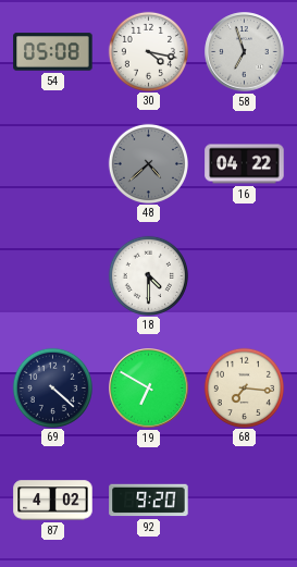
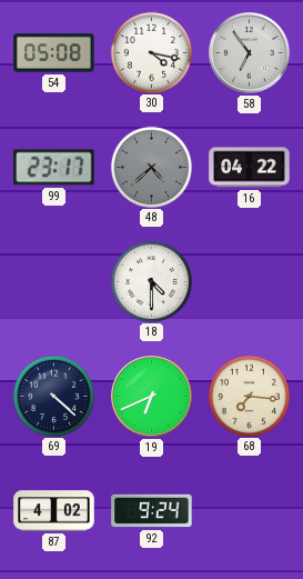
58: 6:57 -> 6:54
99: none -> 23:17
19: 6:50 -> 6:41
92: 9:20 -> 9:24
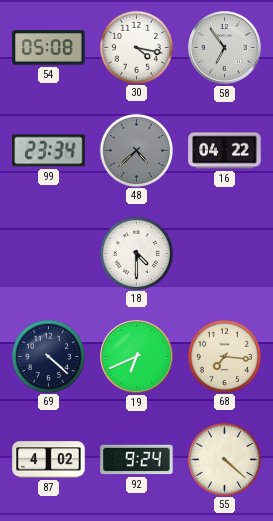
99: 23:17 -> 23:34
55: none -> 4:22
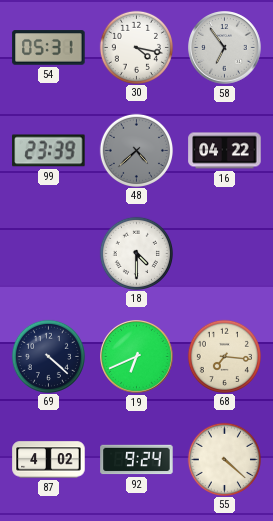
54: 05:08 -> 05:31
99: 23:34 -> 23:39
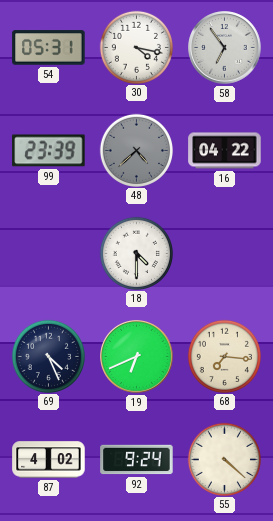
69: 4:22 -> 4:26
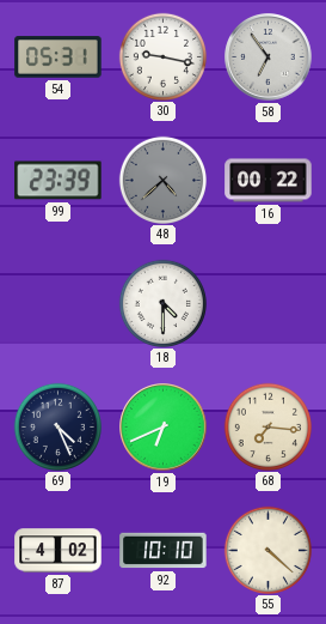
30: 4:17 -> 9:17
16: 04:22 -> 00:22
92: 9:24 -> 10:10
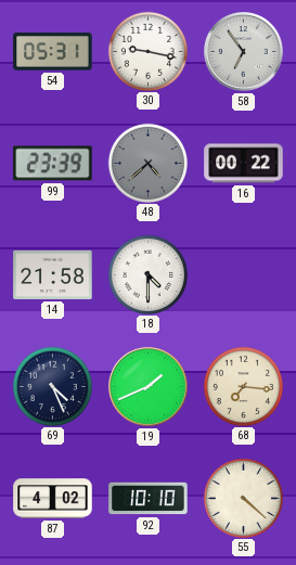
14: none -> 21:58
19: 6:41 -> 1:41
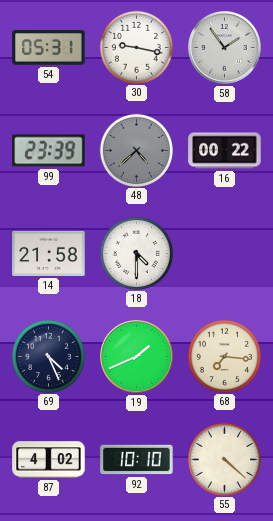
58: 6:54 -> 1:54
